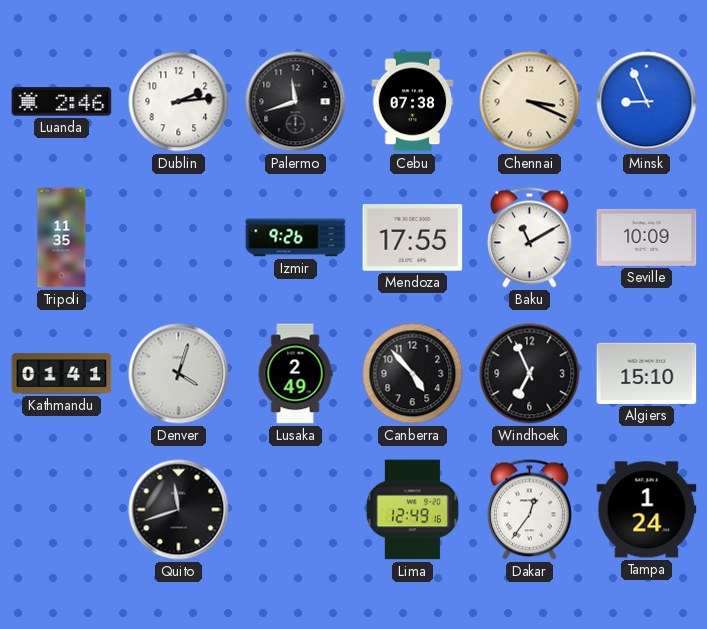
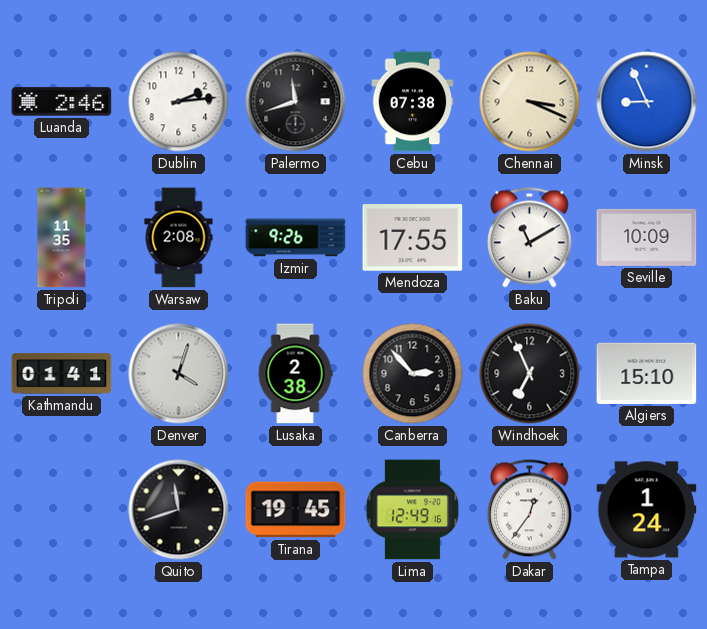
Warsaw: none -> 2:08
Lusaka: 2:49 -> 2:38
Canberra: 4:53 -> 2:53
Tirana: none -> 19:45
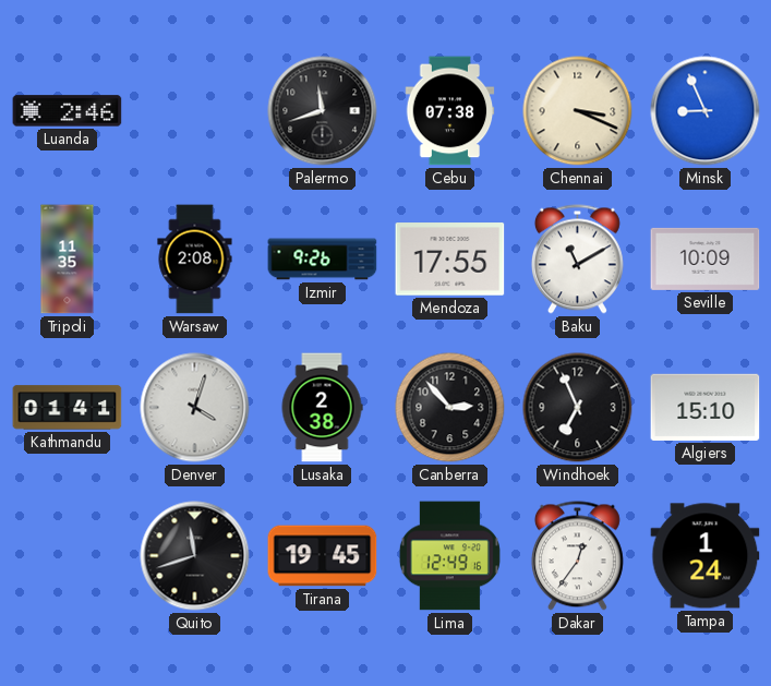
Dublin: 2:14 -> none
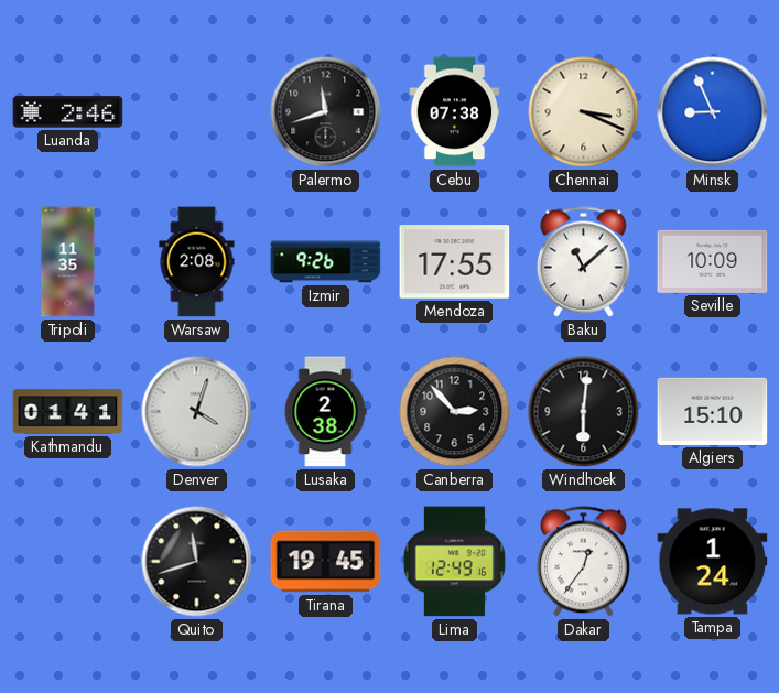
Baku: 11:10 -> 11:08
Windhoek: 6:56 -> 6:01
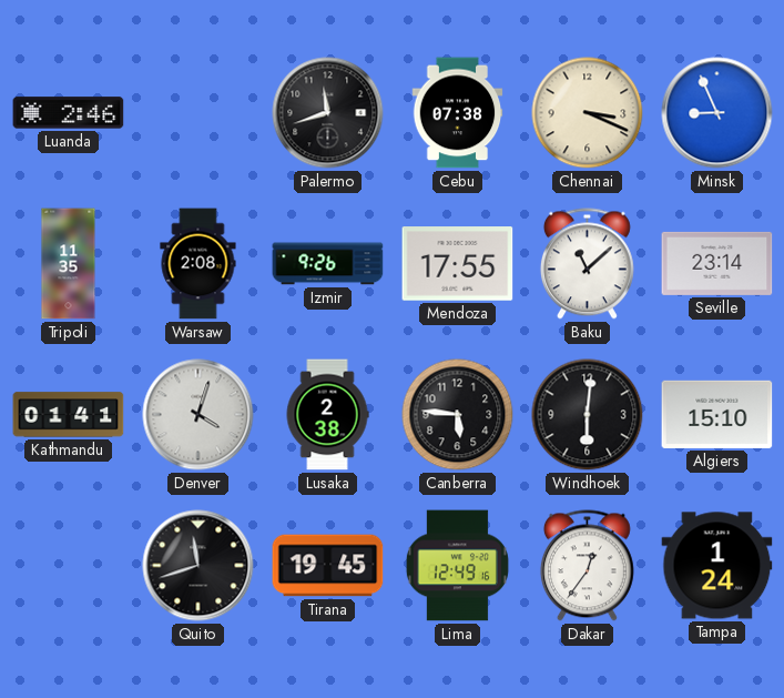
Seville: 10:09 -> 23:14
Canberra: 2:53 -> 5:46
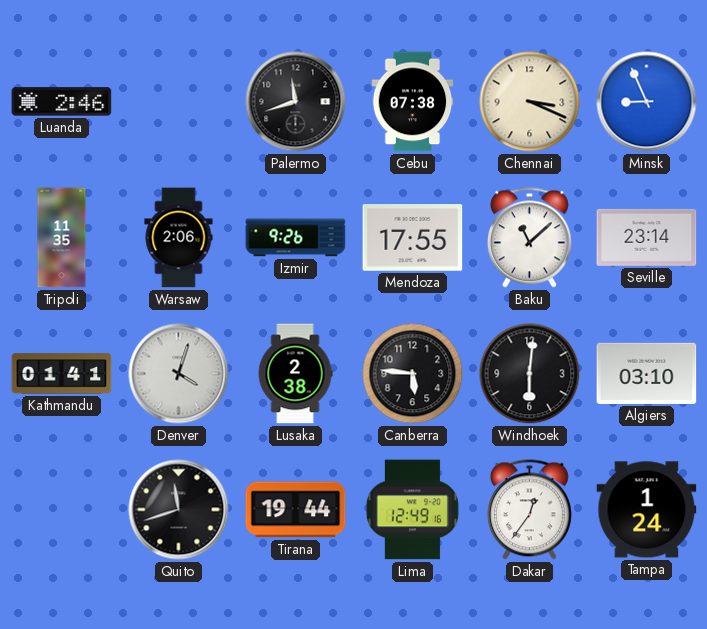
Warsaw: 2:08 -> 2:06
Algiers: 15:10 -> 03:10
Tirana: 19:45 -> 19:44
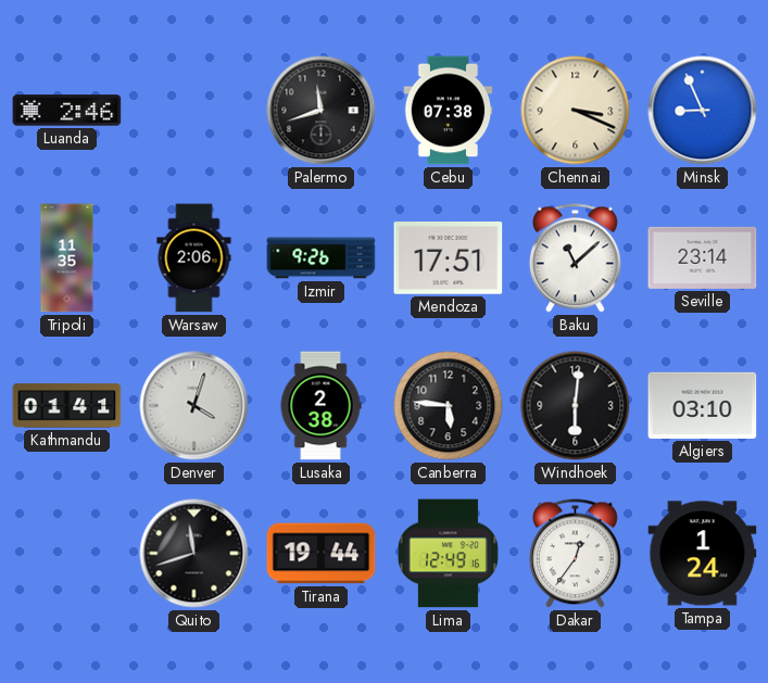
Mendoza: 17:55 -> 17:51
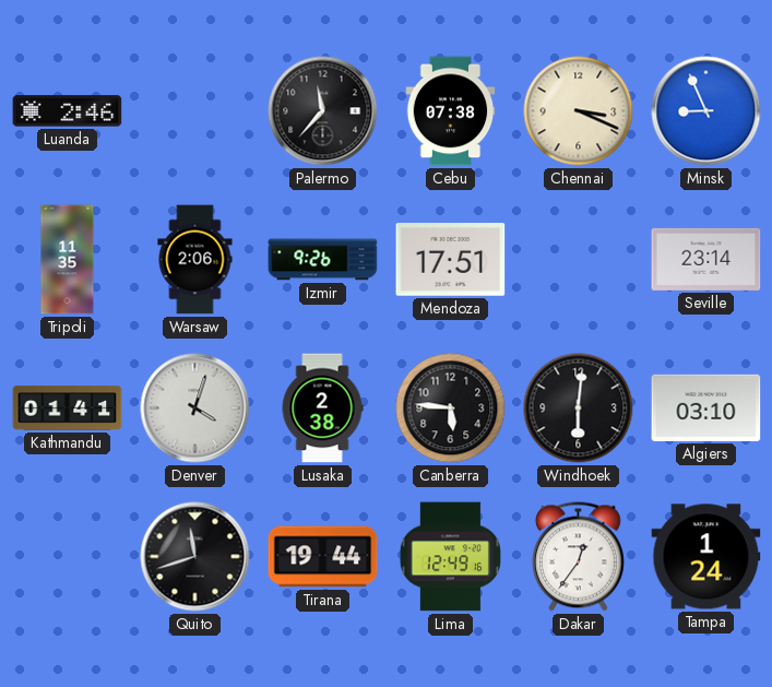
Palermo: 11:42 -> 11:37
Baku: 11:08 -> none
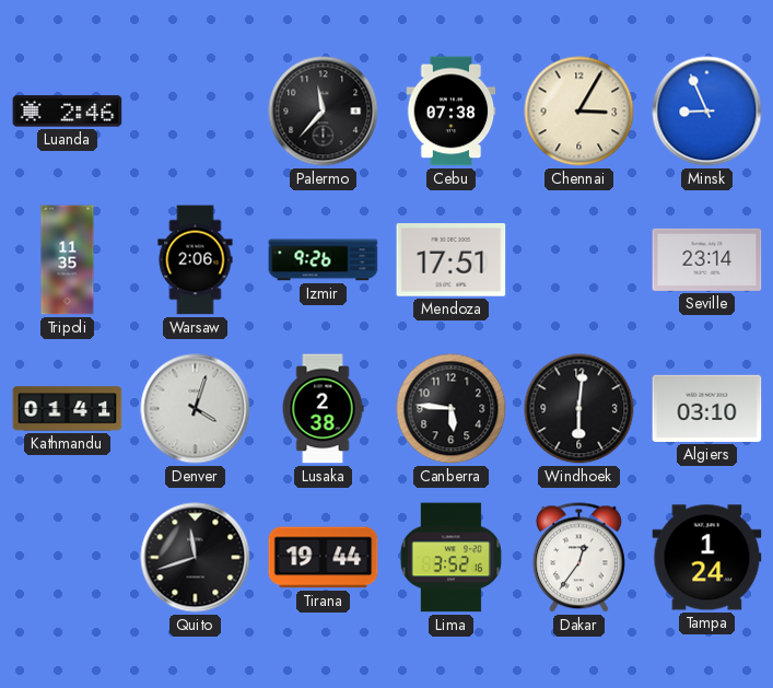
Chennai: 3:19 -> 3:05
Lima: 12:49 -> 3:52
